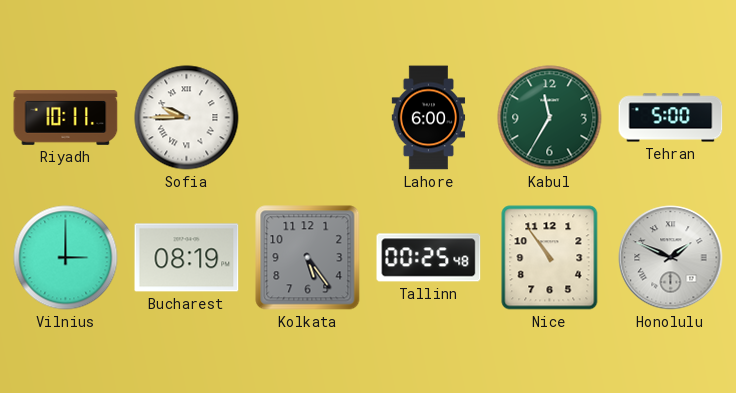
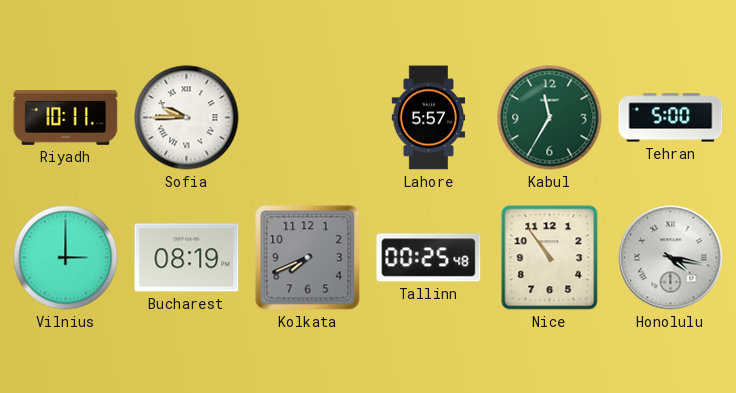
Lahore: 6:00 -> 5:57
Kolkata: 5:24 -> 7:41
Honolulu: 1:49 -> 4:17
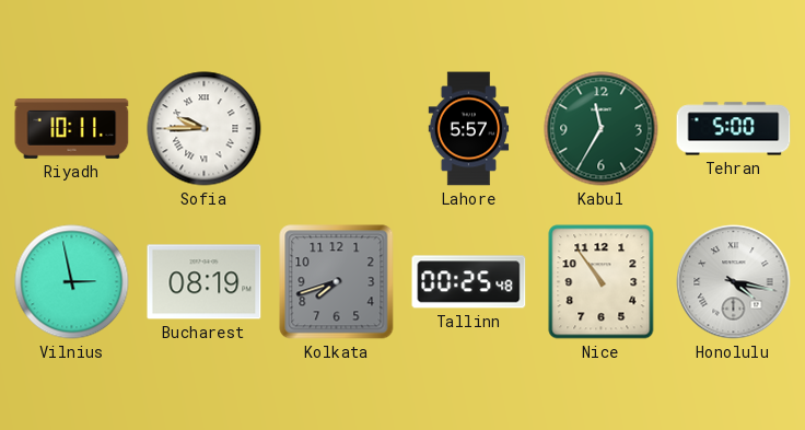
Vilnius: 3:00 -> 2:58
Kolkata: 7:41 -> 7:42
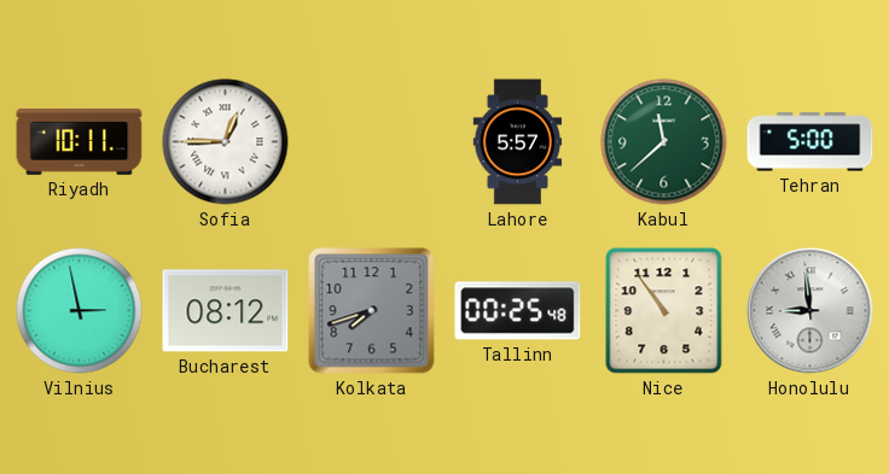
Sofia: 9:45 -> 12:45
Kabul: 11:35 -> 11:38
Bucharest: 08:19 -> 08:12
Honolulu: 4:17 -> 8:59
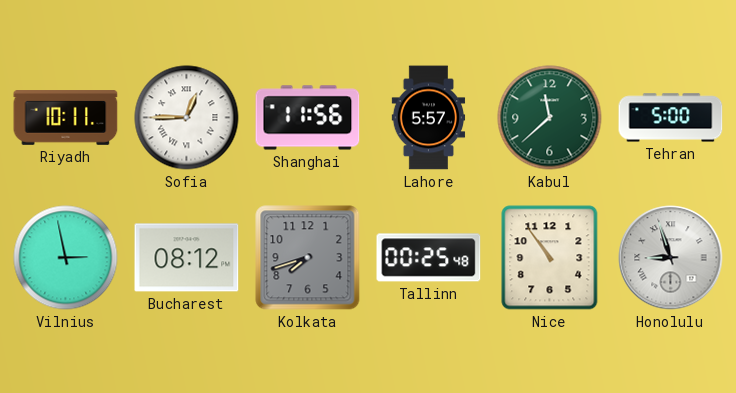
Shanghai: none -> 11:56
Honolulu: 8:59 -> 8:57
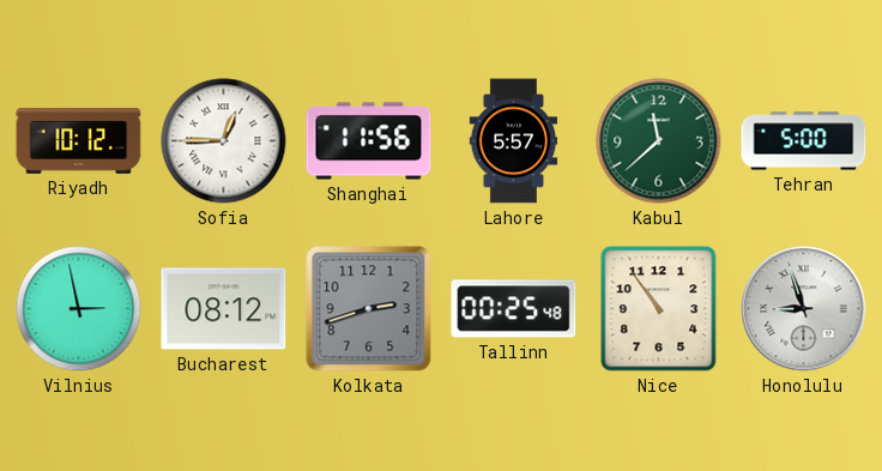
Riyadh: 10:11 -> 10:12
Kolkata: 7:42 -> 2:42
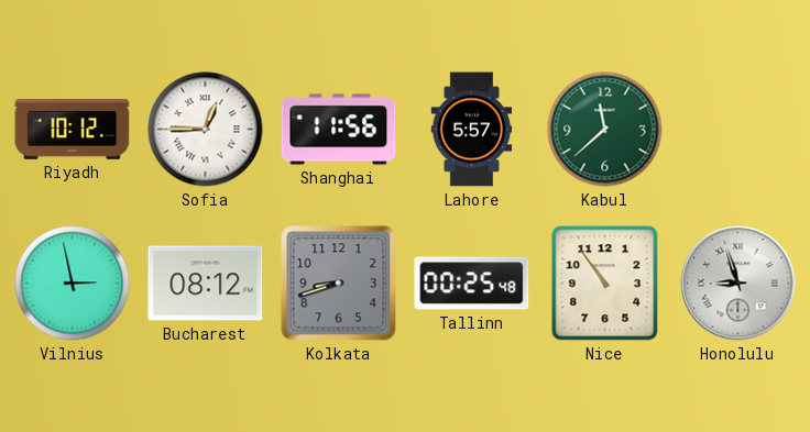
Tehran: 5:00 -> none
Kolkata: 2:42 -> 8:42
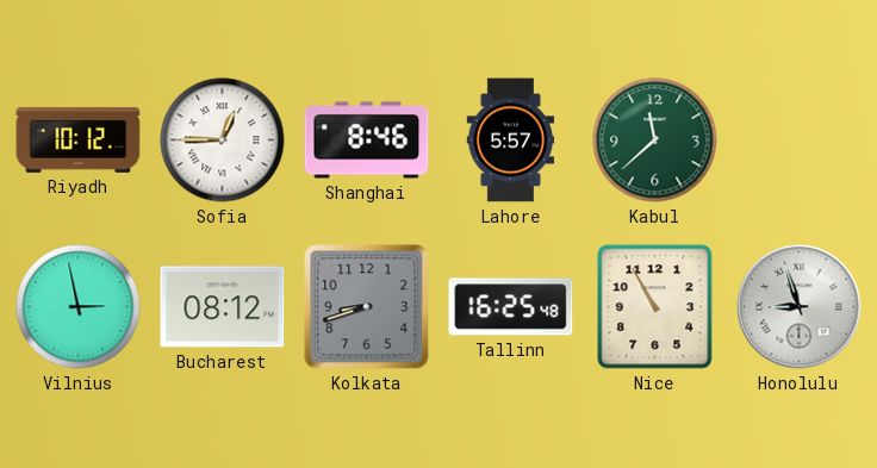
Shanghai: 11:56 -> 8:46
Tallinn: 00:25 -> 16:25
Nice: 10:54 -> 10:55
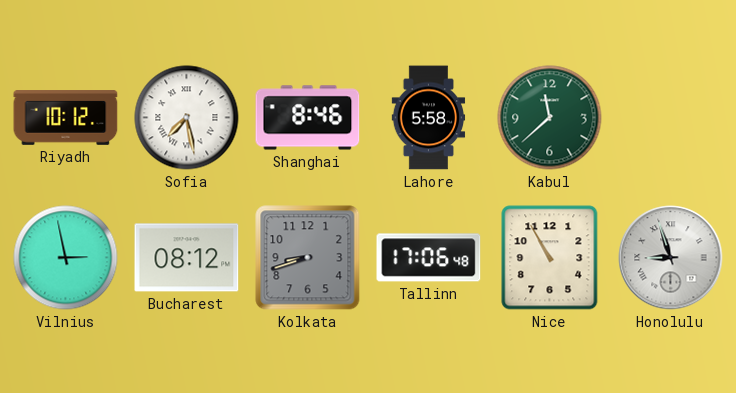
Sofia: 12:45 -> 7:28
Lahore: 5:57 -> 5:58
Tallinn: 16:25 -> 17:06
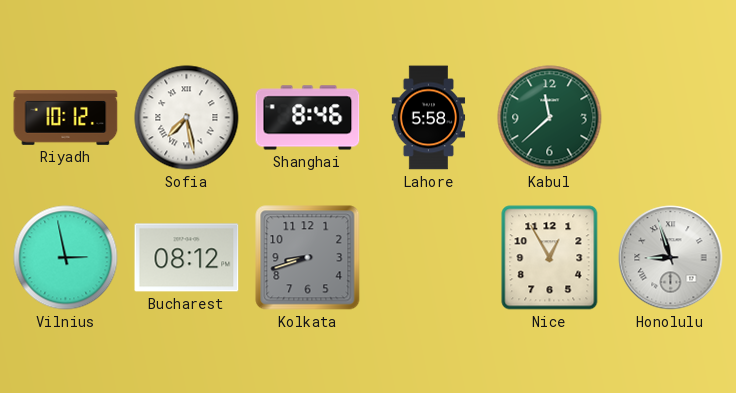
Tallinn: 17:06 -> none
Nice: 10:55 -> 12:55
